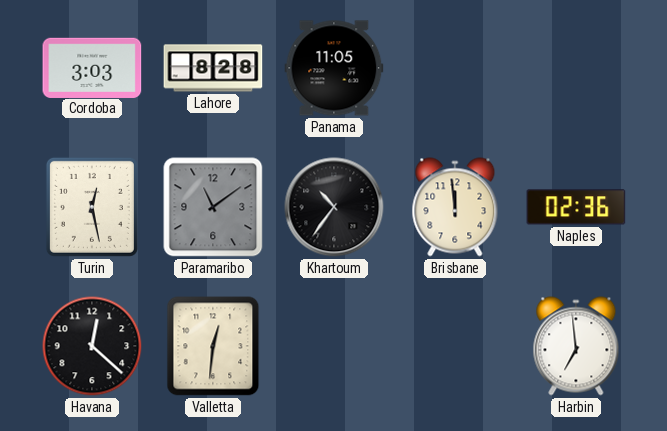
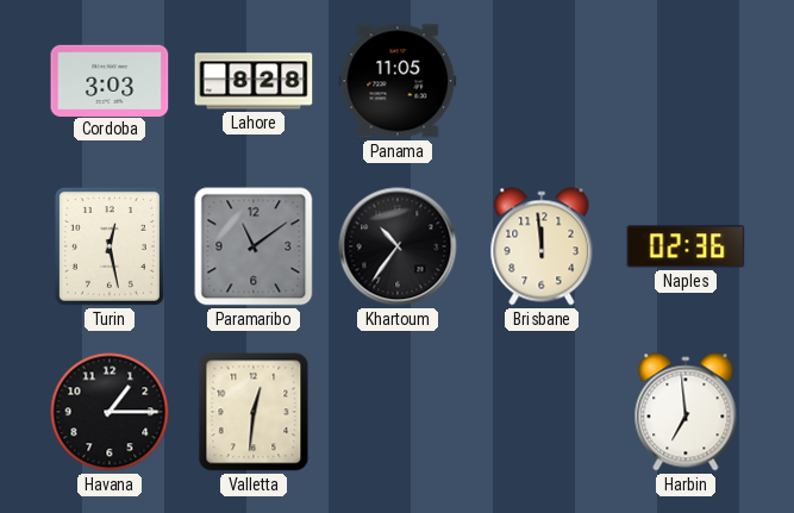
Havana: 12:22 -> 1:15
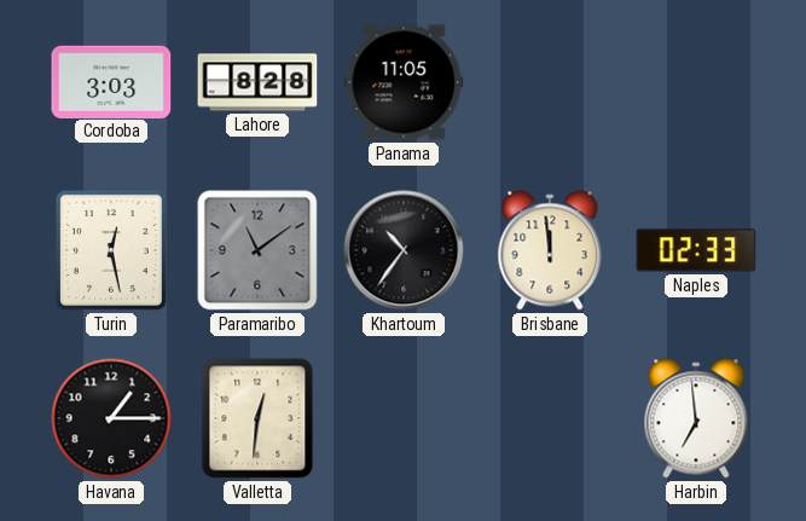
Naples: 02:36 -> 02:33
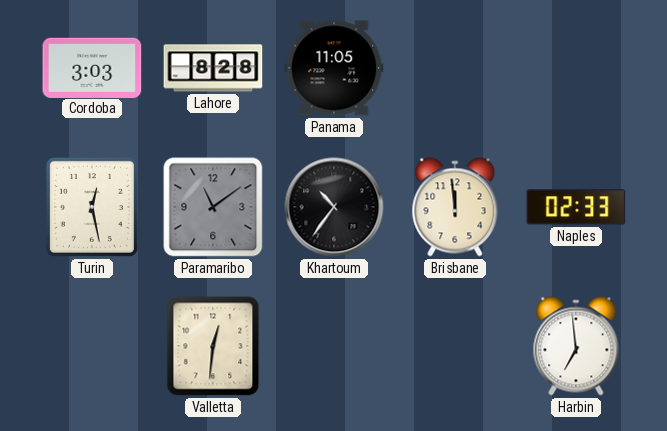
Havana: 1:15 -> none
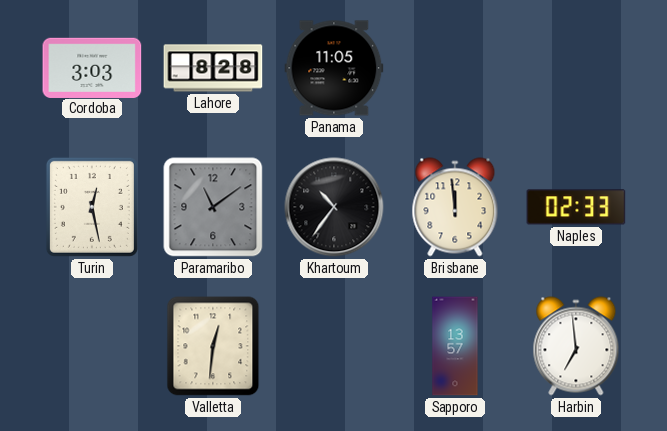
Sapporo: none -> 13:57
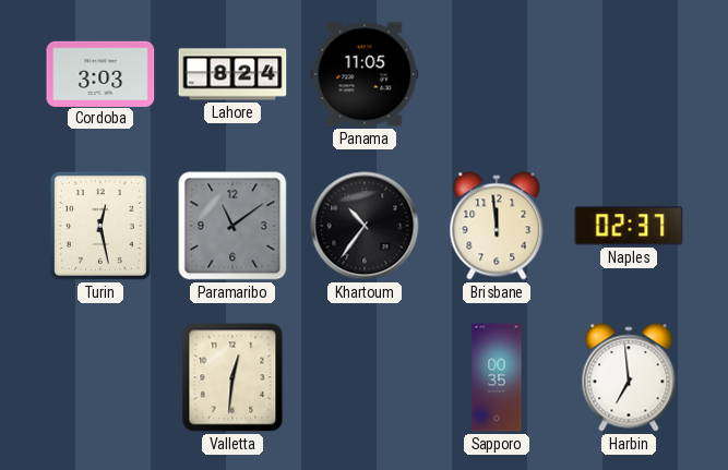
Lahore: 8:28 -> 8:24
Naples: 02:33 -> 02:37
Sapporo: 13:57 -> 00:35
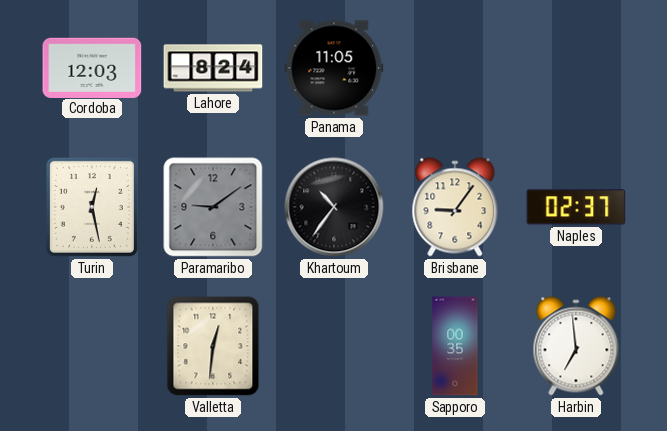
Cordoba: 3:03 -> 12:03
Paramaribo: 11:09 -> 9:09
Brisbane: 11:59 -> 9:06
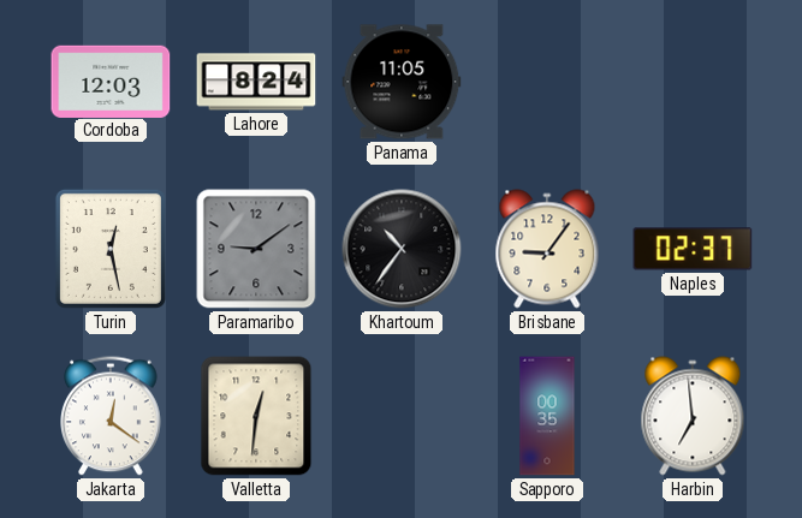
Jakarta: none -> 12:21
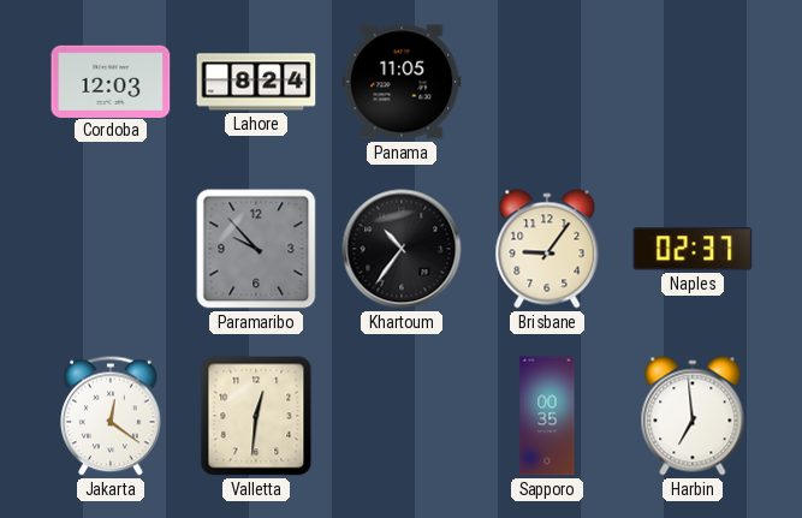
Turin: 12:28 -> none
Paramaribo: 9:09 -> 9:53
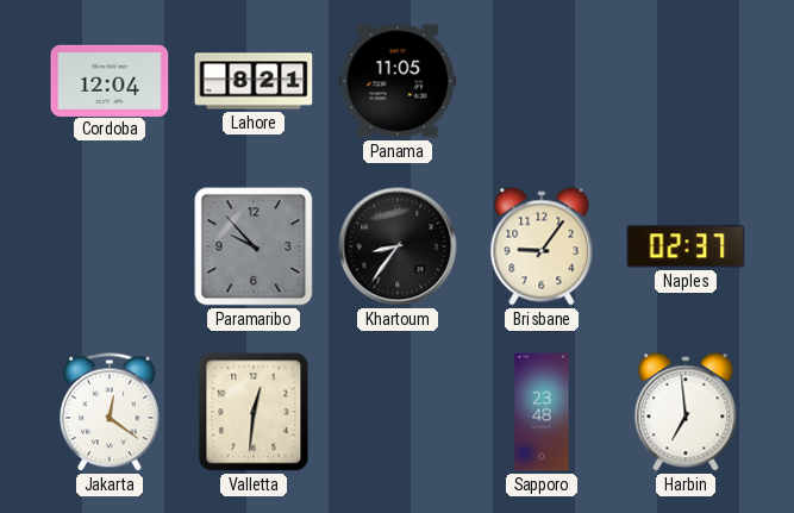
Cordoba: 12:03 -> 12:04
Lahore: 8:24 -> 8:21
Khartoum: 10:36 -> 8:36
Sapporo: 00:35 -> 23:48
